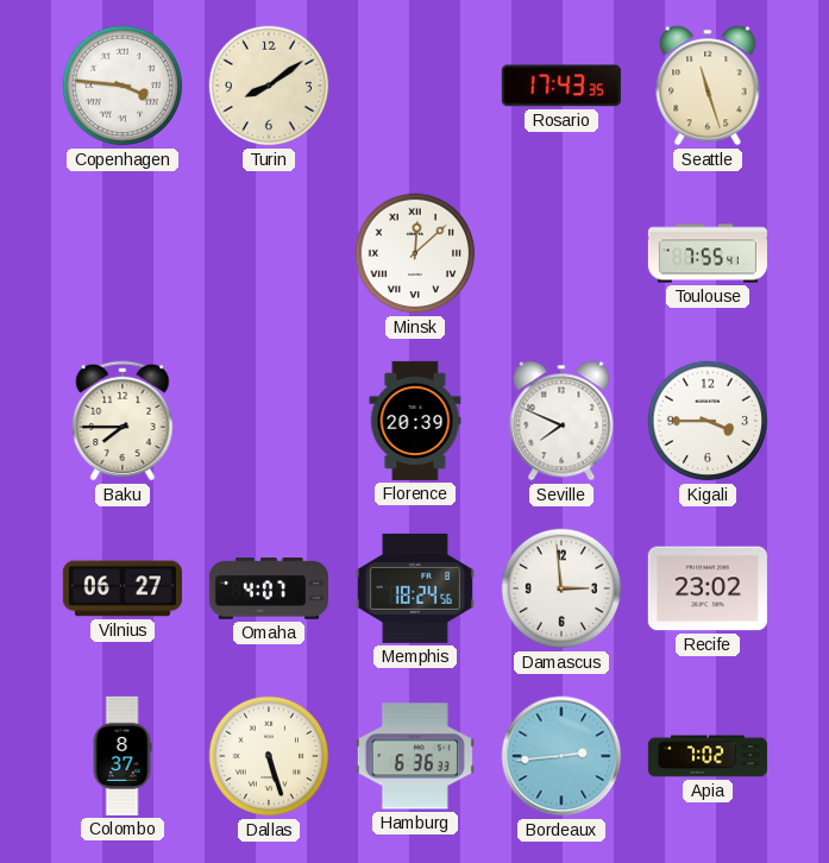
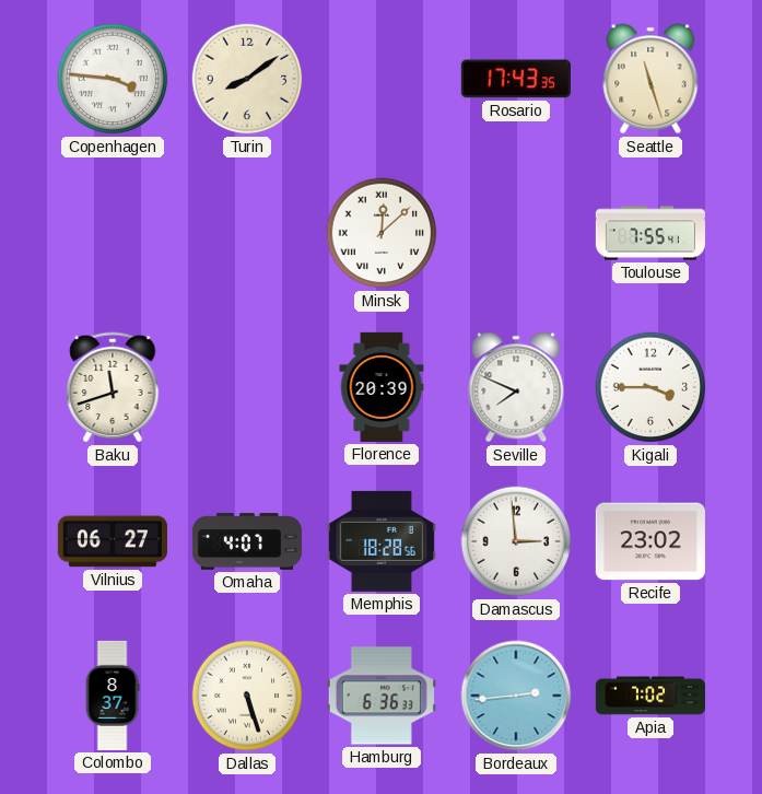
Baku: 7:45 -> 11:42
Memphis: 18:24 -> 18:28
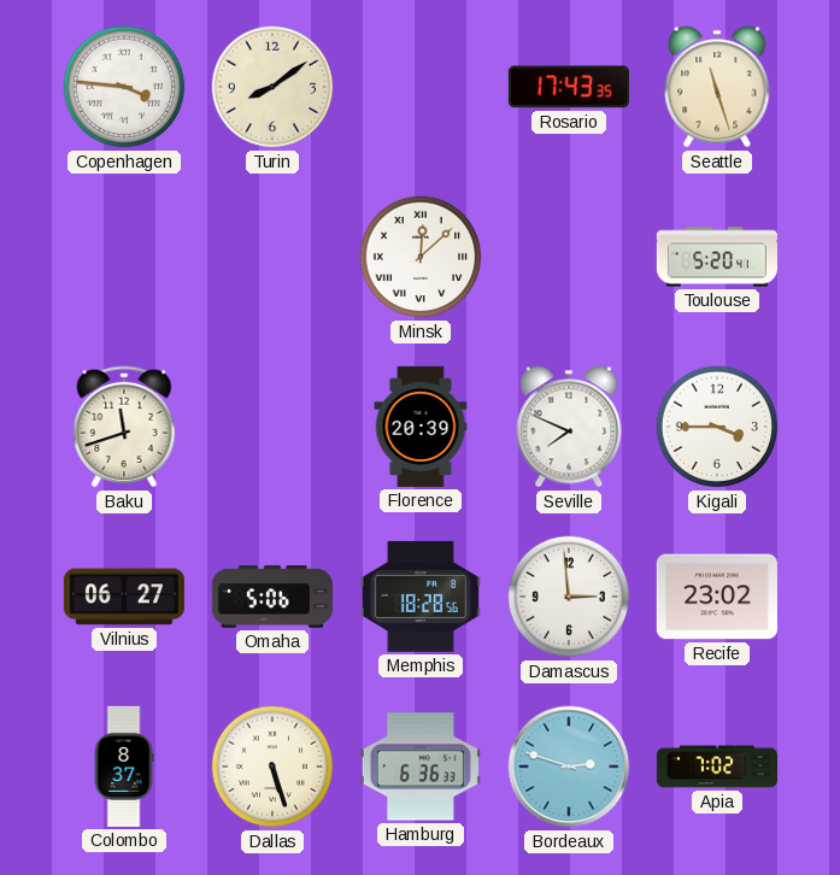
Toulouse: 7:55 -> 5:20
Omaha: 4:07 -> 5:06
Bordeaux: 2:44 -> 2:48
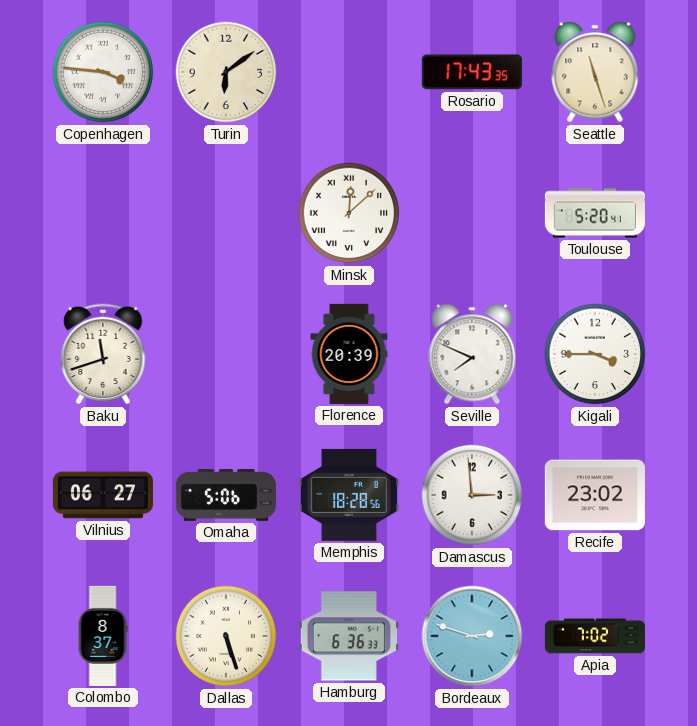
Turin: 8:09 -> 6:09
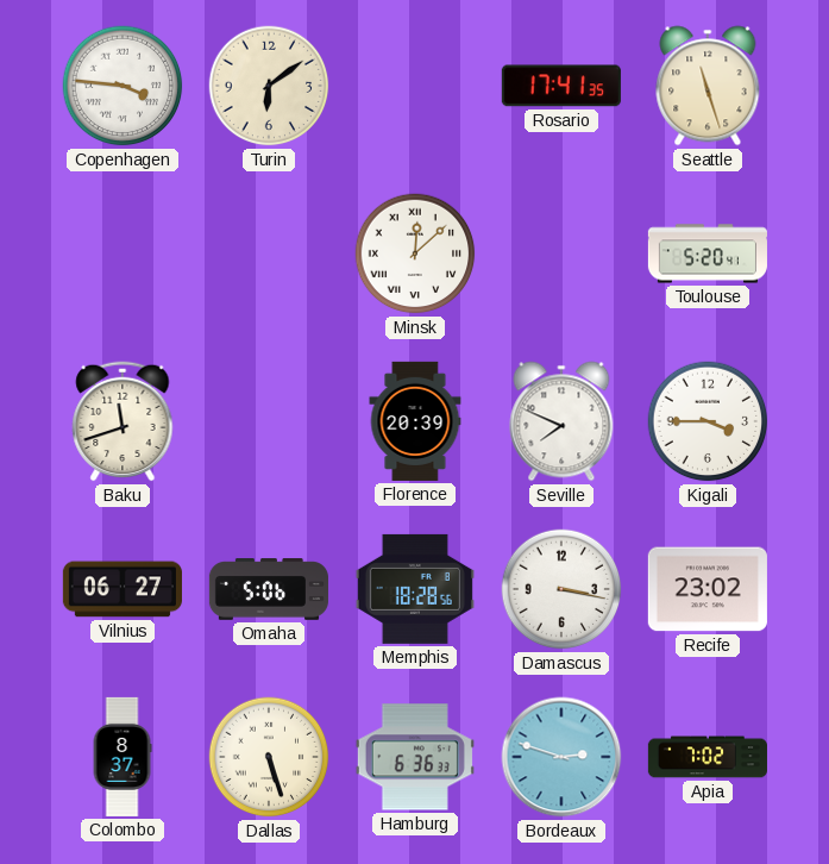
Rosario: 17:43 -> 17:41
Damascus: 2:59 -> 3:17
